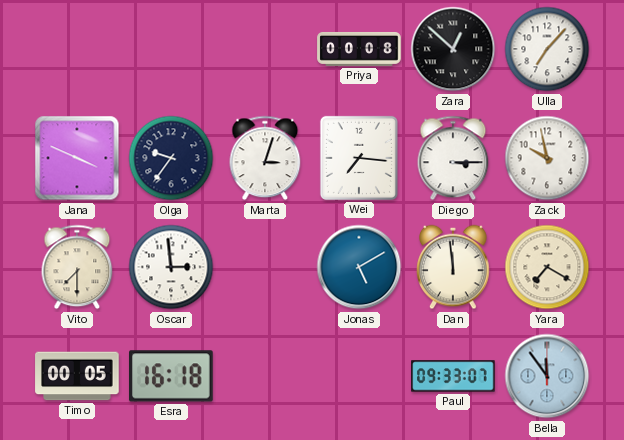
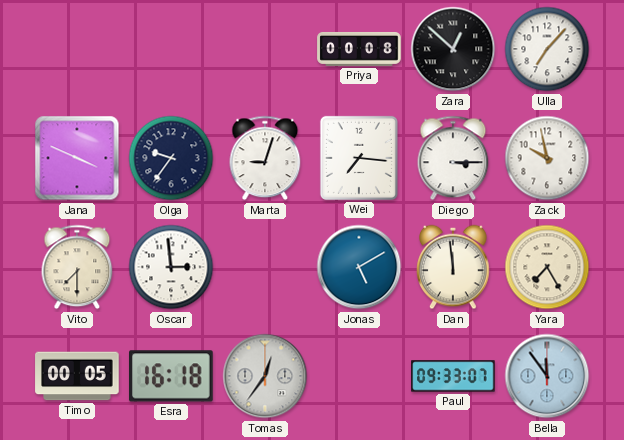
Marta: 3:03 -> 9:03
Yara: 7:20 -> 7:25
Tomas: none -> 12:36
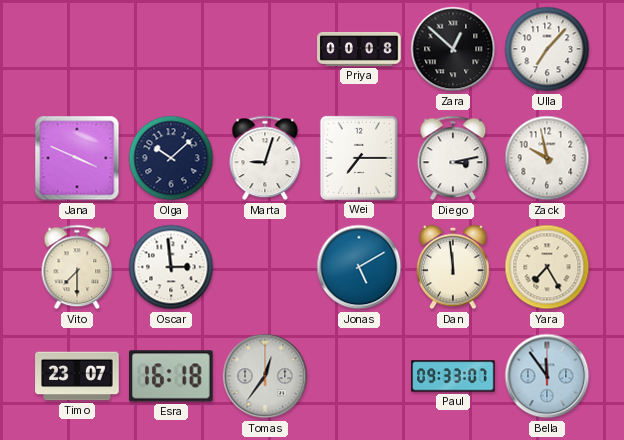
Olga: 9:36 -> 10:08
Wei: 7:16 -> 7:15
Diego: 3:15 -> 3:13
Timo: 00:05 -> 23:07
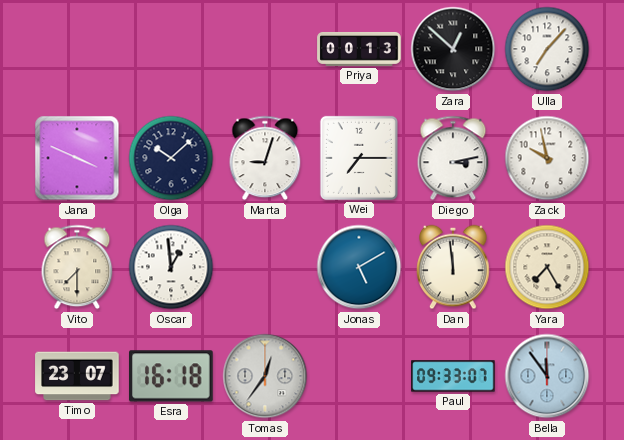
Priya: 00:08 -> 00:13
Oscar: 2:59 -> 12:59
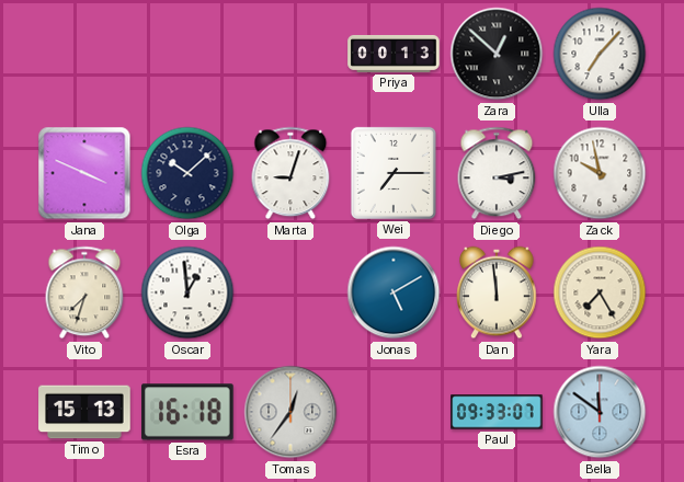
Vito: 7:30 -> 7:33
Timo: 23:07 -> 15:13
Bella: 11:54 -> 11:51
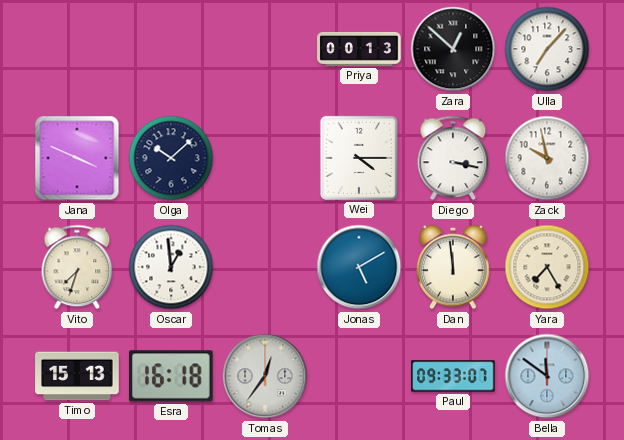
Marta: 9:03 -> none
Wei: 7:15 -> 4:15
Diego: 3:13 -> 3:17
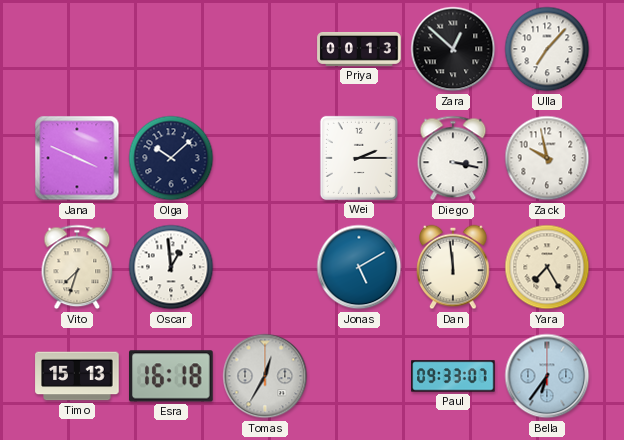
Wei: 4:15 -> 2:15
Tomas: 12:36 -> 12:35
Bella: 11:51 -> 6:36
